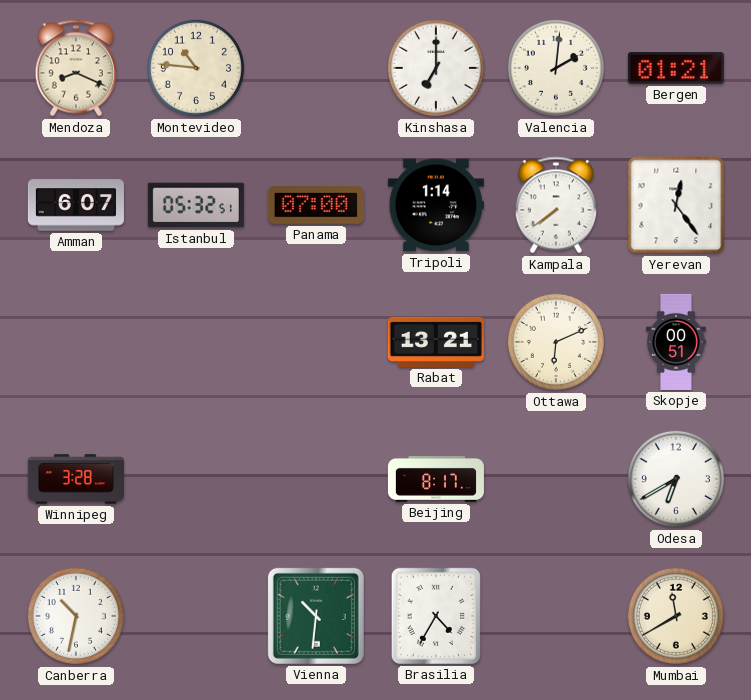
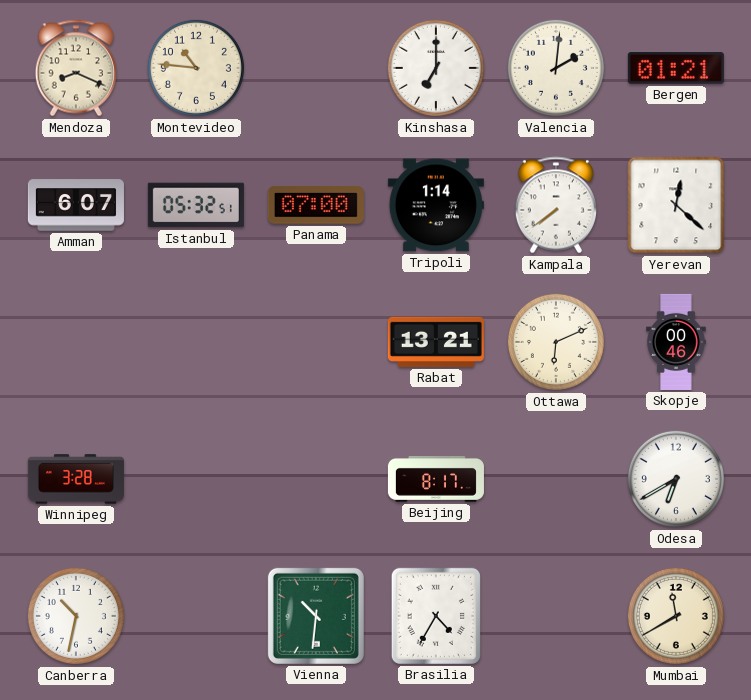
Yerevan: 12:24 -> 12:22
Skopje: 00:51 -> 00:46
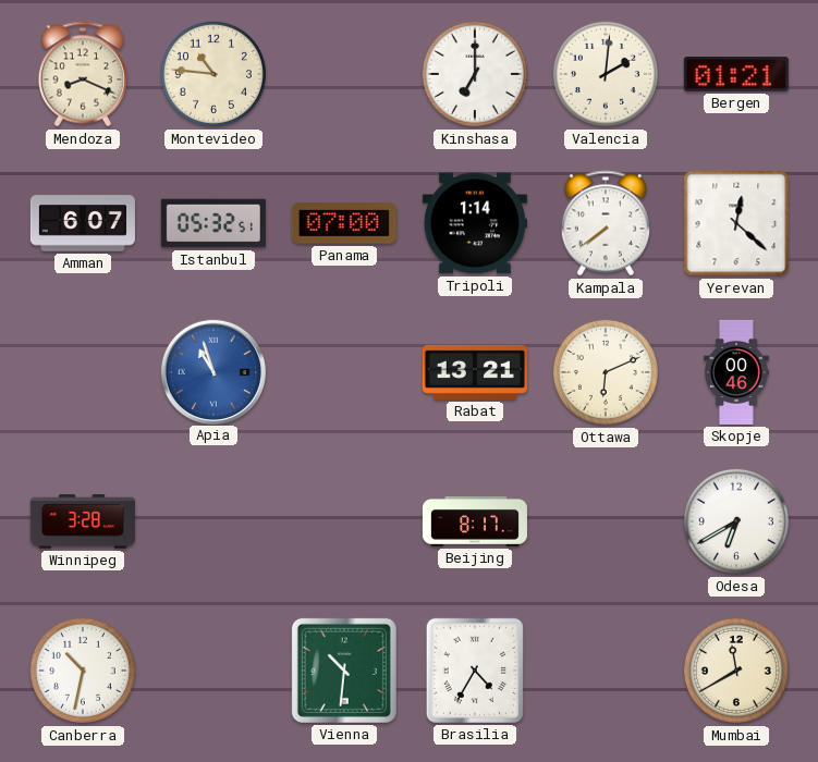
Apia: none -> 10:57
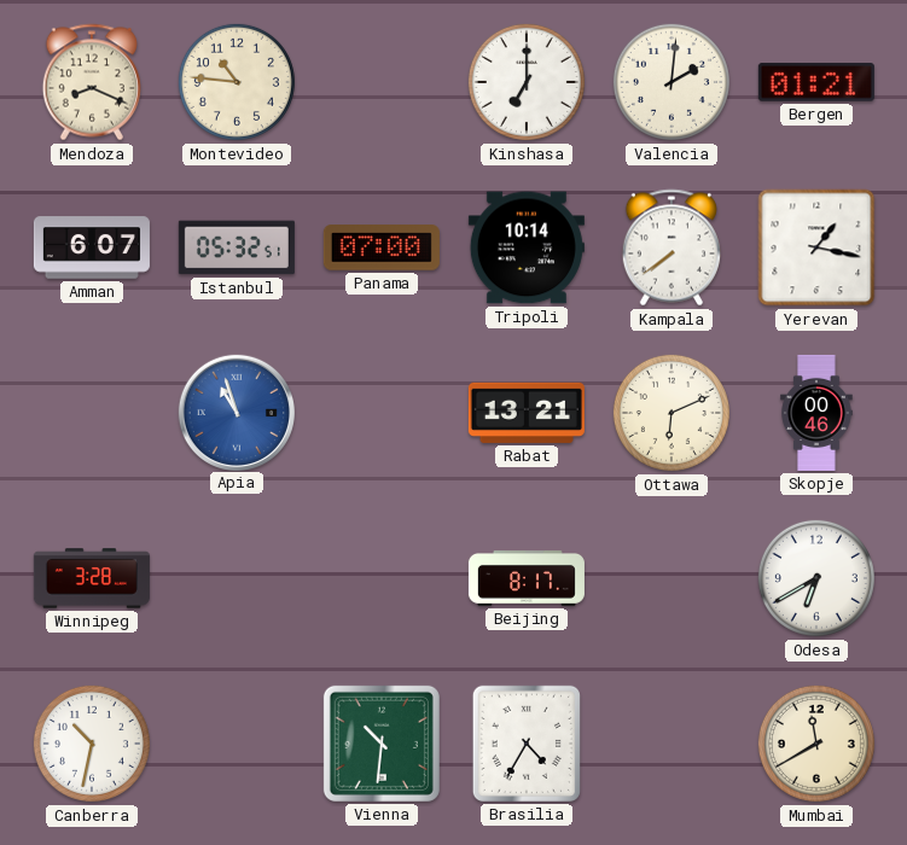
Tripoli: 1:14 -> 10:14
Yerevan: 12:22 -> 1:17
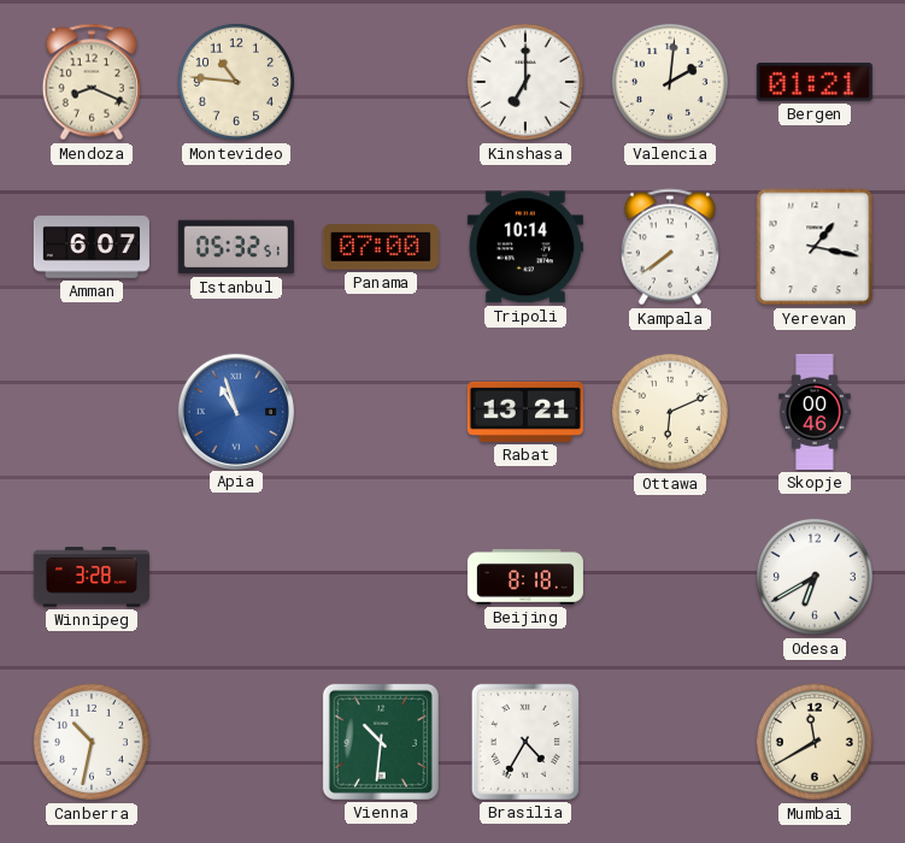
Beijing: 8:17 -> 8:18
